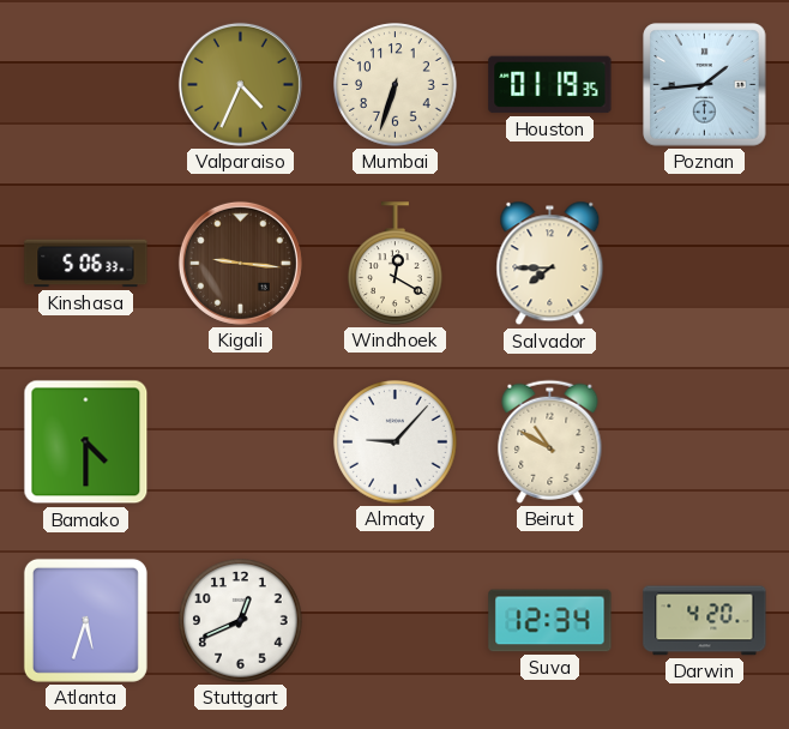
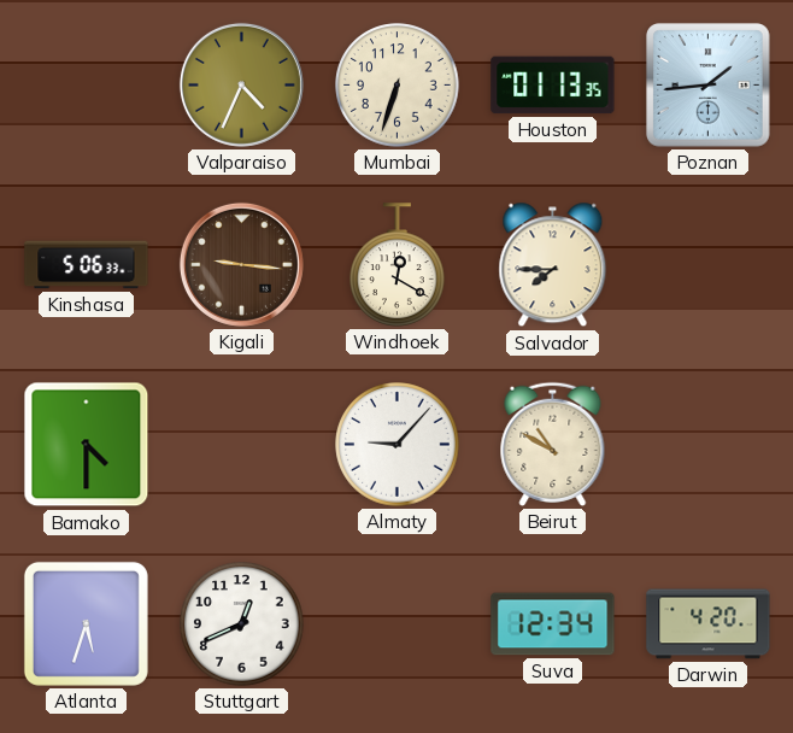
Houston: 01:19 -> 01:13
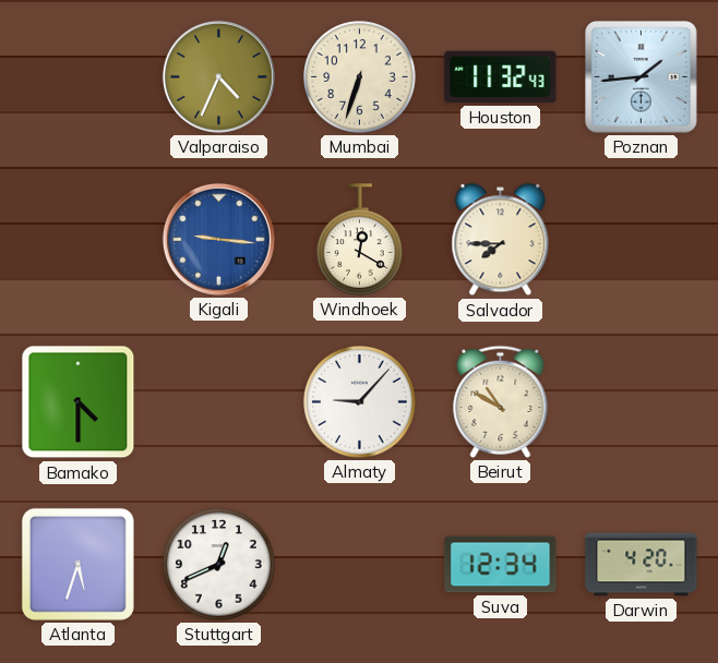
Houston: 01:13 -> 11:32
Kinshasa: 5:06 -> none
Kigali dial: brown -> blue
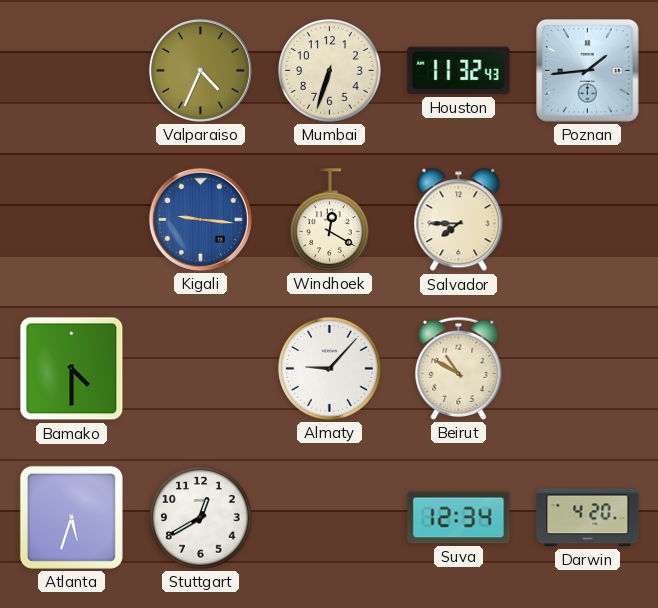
Stuttgart: 12:41 -> 12:40
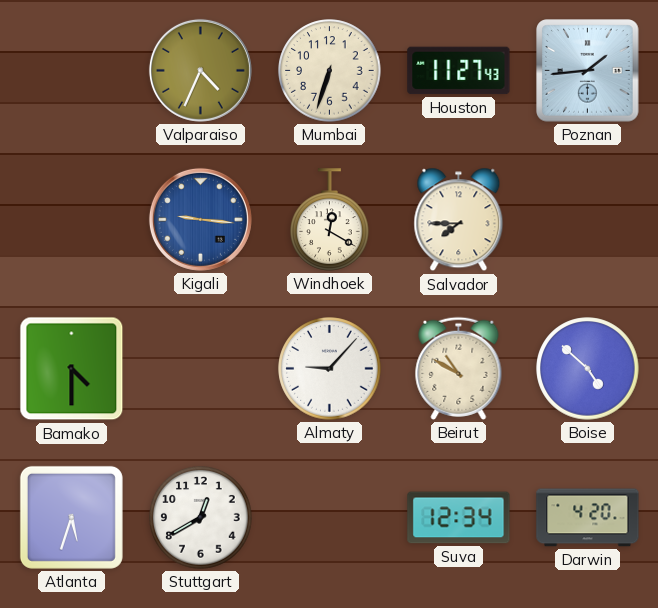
Houston: 11:32 -> 11:27
Boise: none -> 4:52
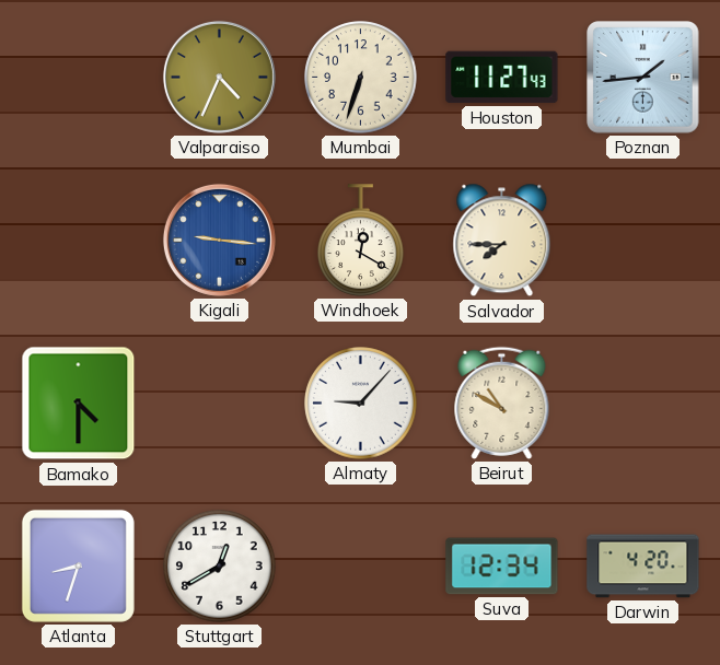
Boise: 4:52 -> none
Atlanta: 5:33 -> 8:33
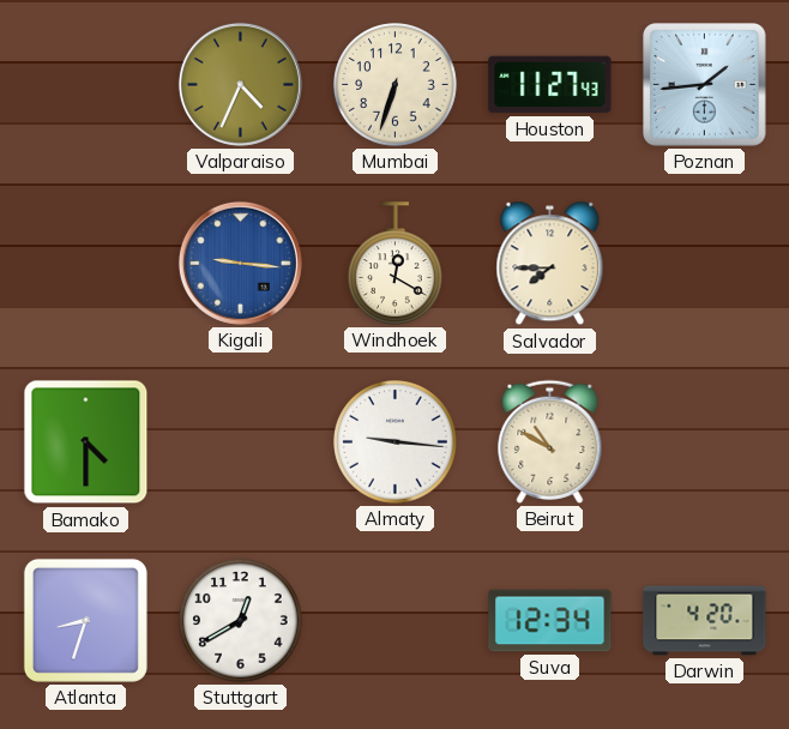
Almaty: 9:07 -> 9:16
